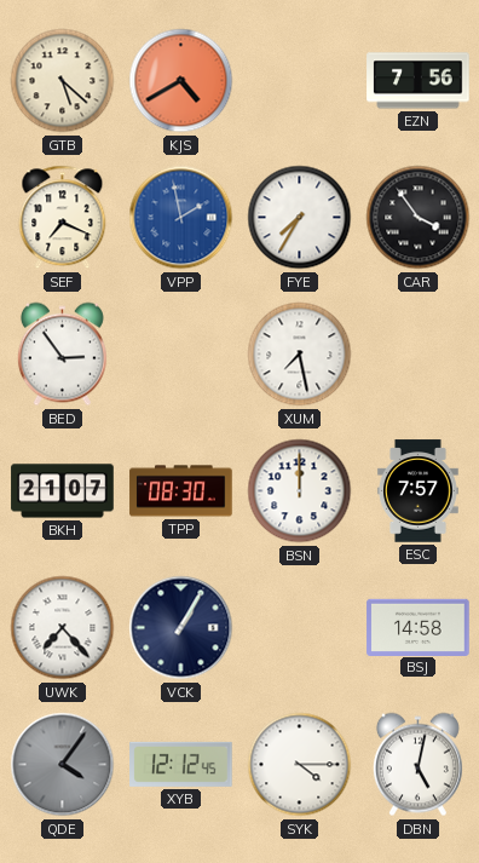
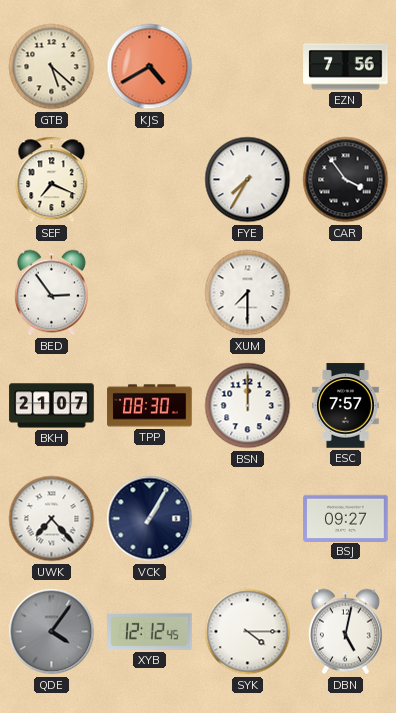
VPP: 1:58 -> none
XUM: 7:28 -> 7:30
BSJ: 14:58 -> 09:27
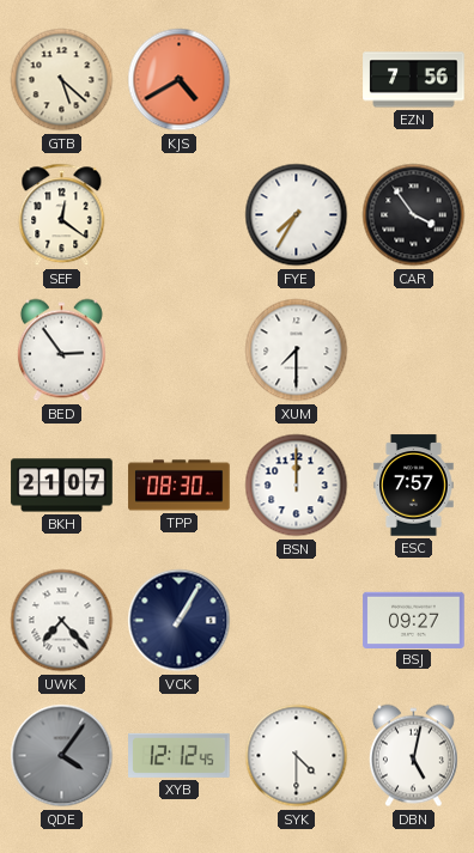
SEF: 7:19 -> 12:21
SYK: 4:15 -> 4:30
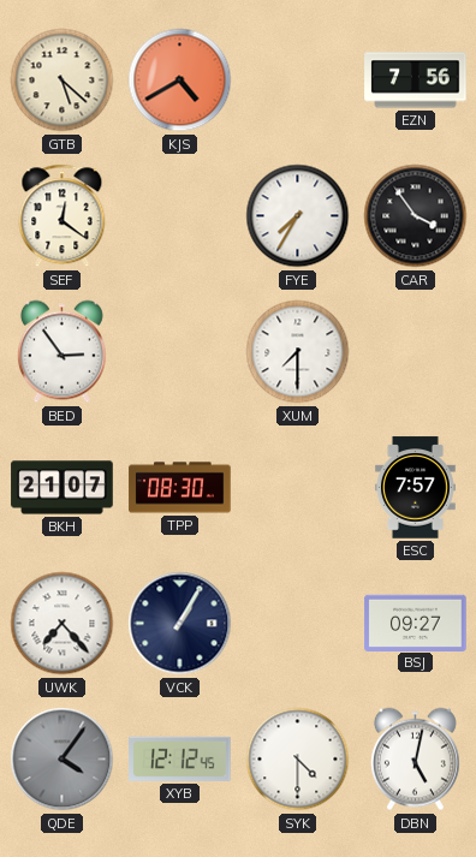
BSN: 12:00 -> none
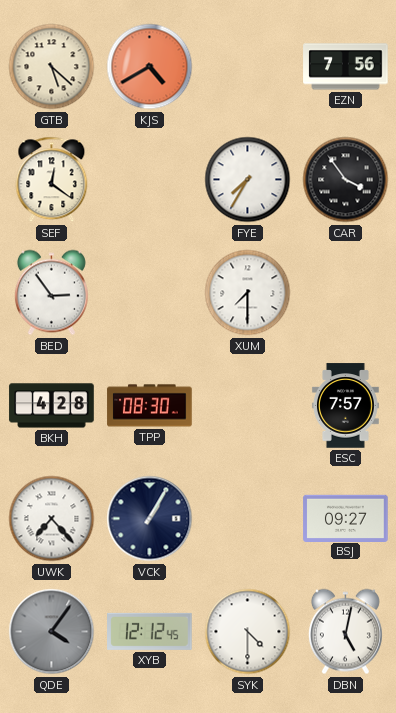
BKH: 21:07 -> 4:28
